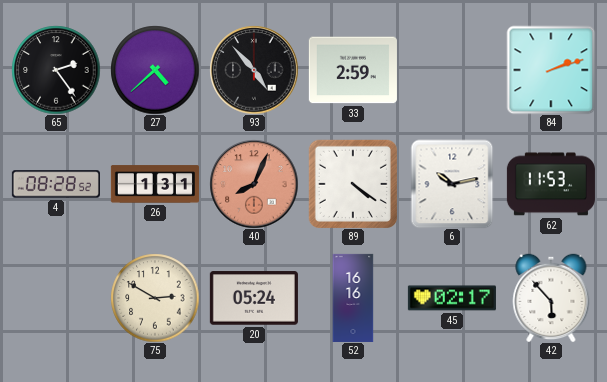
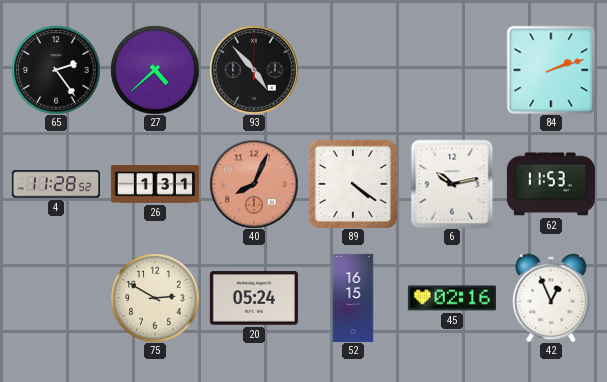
33: 2:59 -> none
4: 08:28 -> 11:28
52: 16:16 -> 16:15
45: 02:17 -> 02:16
42: 5:53 -> 12:56
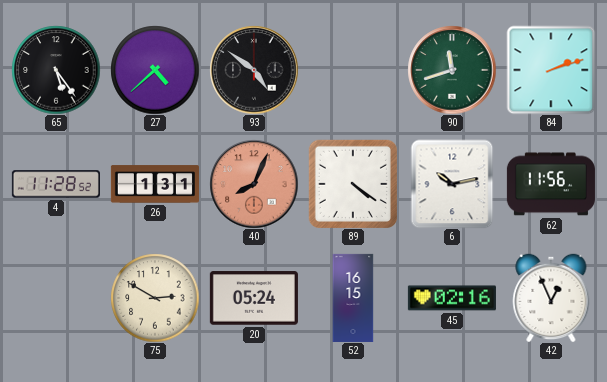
65: 2:24 -> 5:24
93: 4:53 -> 4:51
90: none -> 11:42
62: 11:53 -> 11:56
